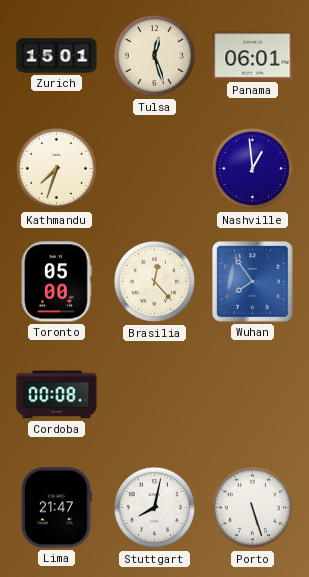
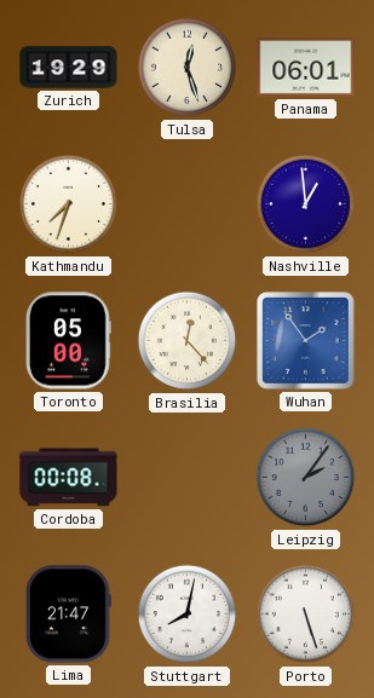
Zurich: 15:01 -> 19:29
Wuhan: 7:54 -> 1:54
Leipzig: none -> 2:06
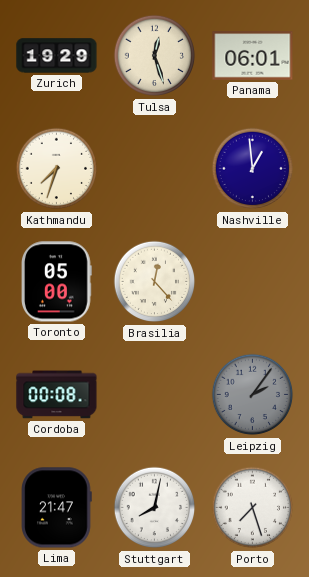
Wuhan: 1:54 -> none
Porto: 5:27 -> 7:27
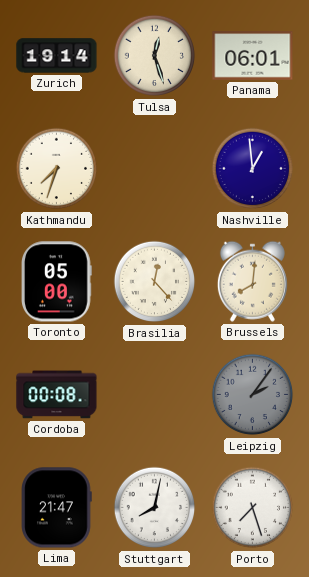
Zurich: 19:29 -> 19:14
Brussels: none -> 8:01
